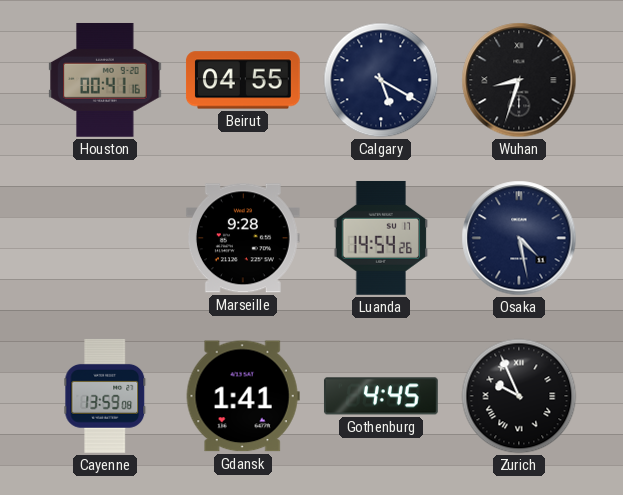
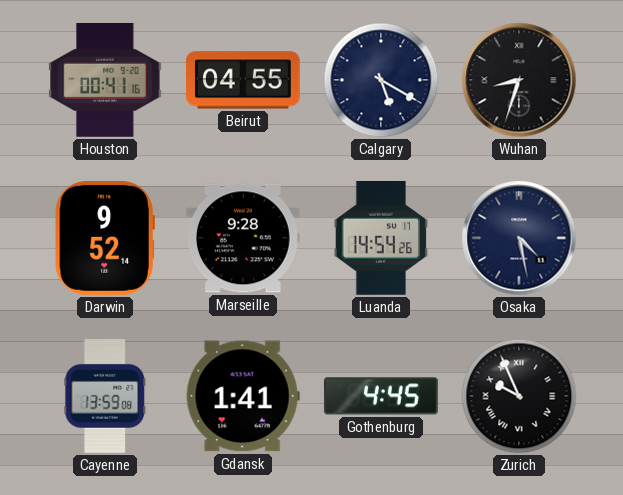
Darwin: none -> 9:52
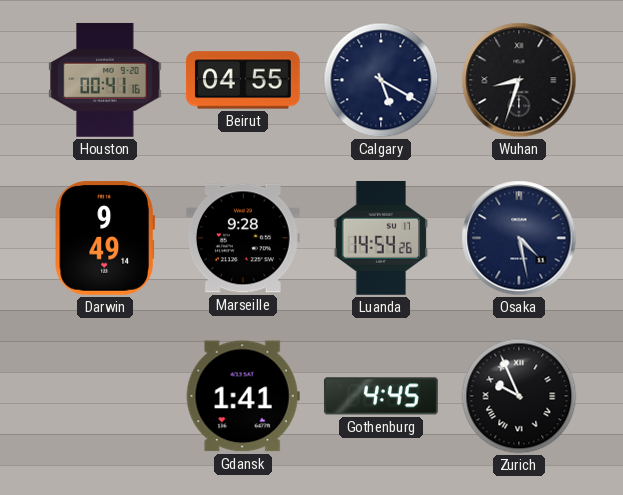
Darwin: 9:52 -> 9:49
Cayenne: 13:59 -> none
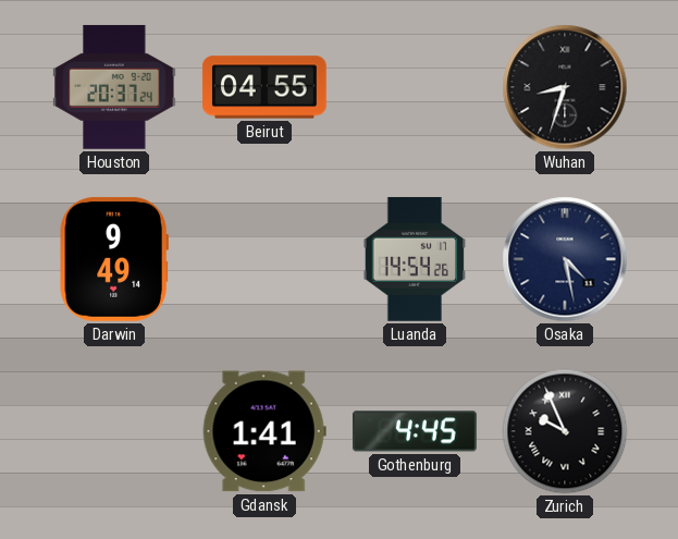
Houston: 00:41 -> 20:37
Calgary: 5:20 -> none
Marseille: 9:28 -> none
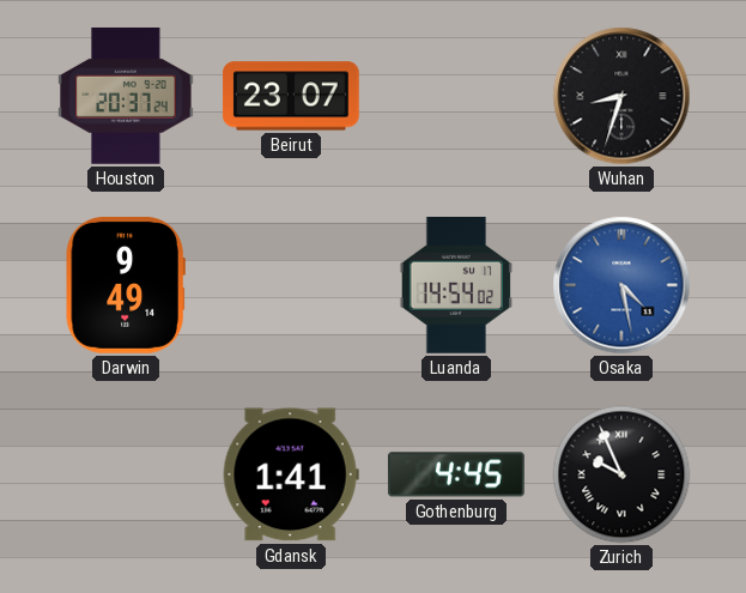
Beirut: 04:55 -> 23:07
Luanda: 14:54:26 -> 14:54:02
Osaka dial: navy -> blue
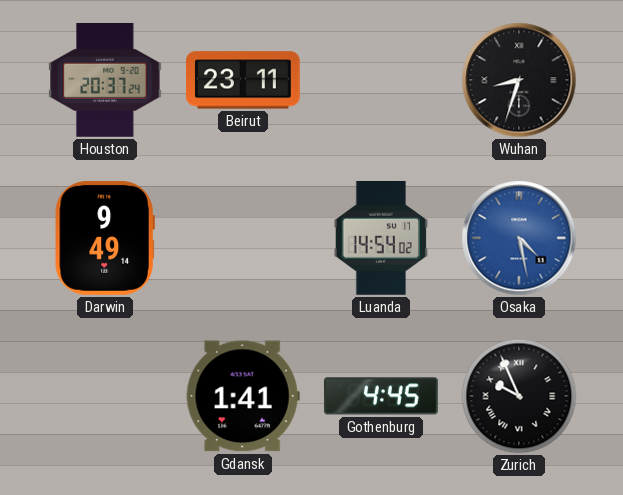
Beirut: 23:07 -> 23:11
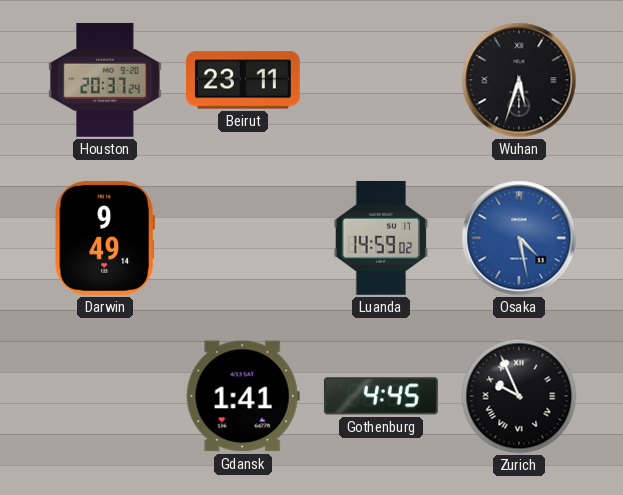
Wuhan: 8:33 -> 5:33
Luanda: 14:54 -> 14:59
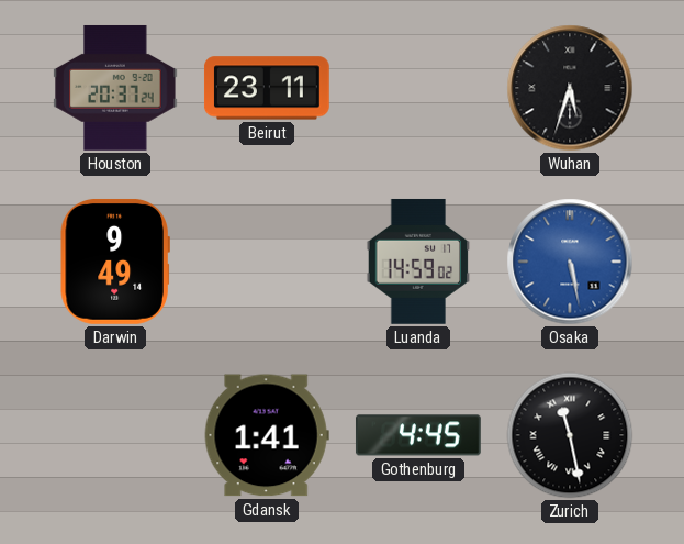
Osaka: 4:28 -> 5:28
Zurich: 9:56 -> 11:28
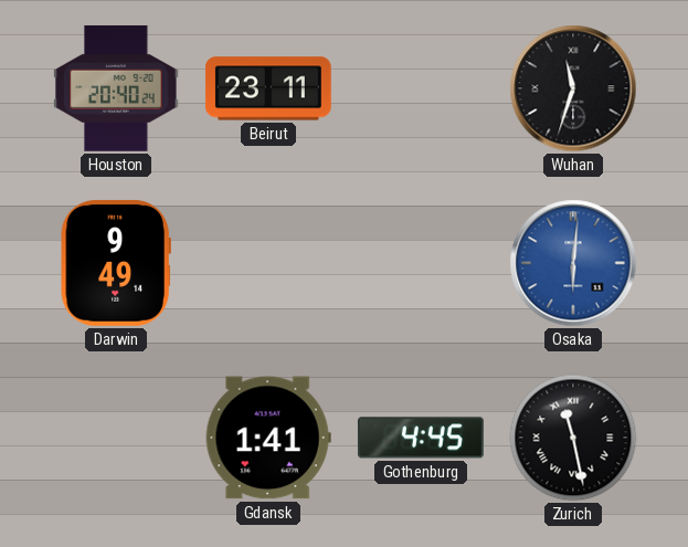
Houston: 20:37 -> 20:40
Wuhan: 5:33 -> 11:33
Luanda: 14:59 -> none
Osaka: 5:28 -> 6:01
